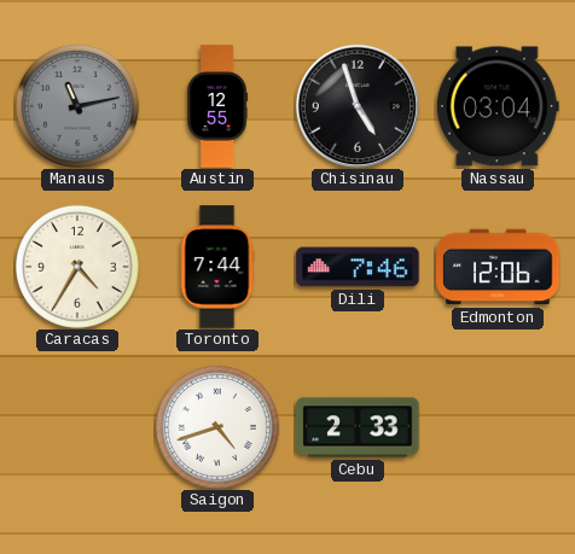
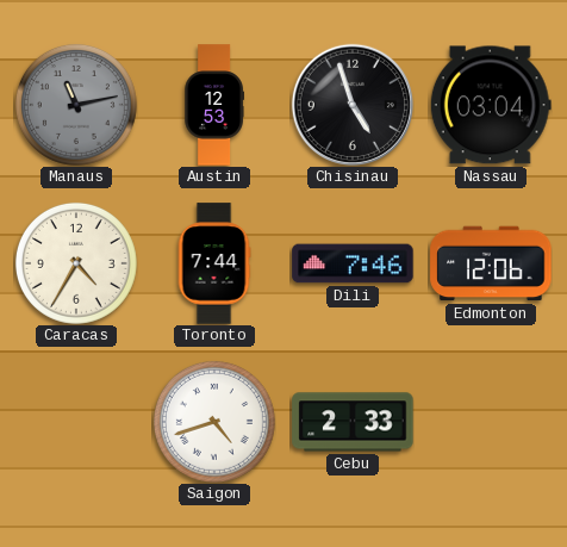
Austin: 12:55 -> 12:53
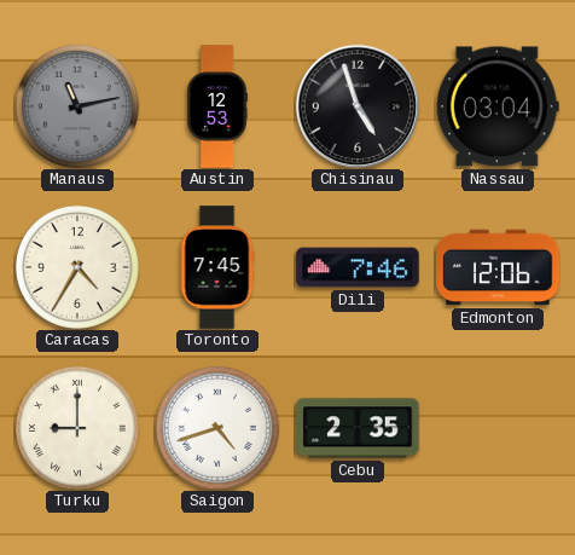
Toronto: 7:44 -> 7:45
Turku: none -> 9:00
Cebu: 2:33 -> 2:35
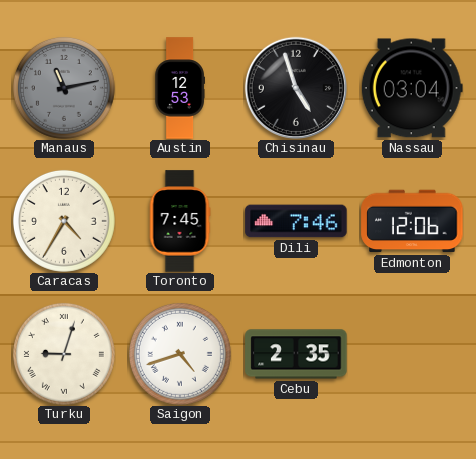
Turku: 9:00 -> 9:03
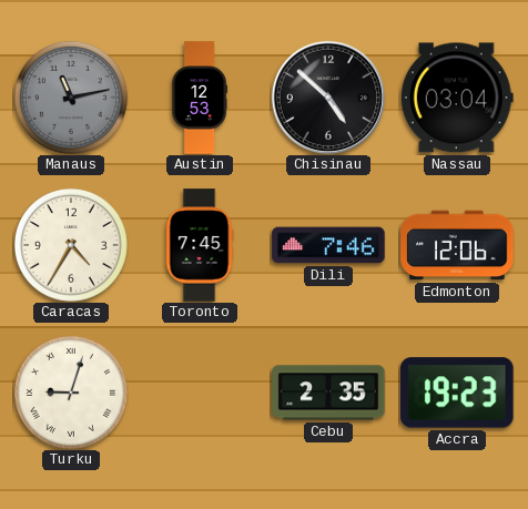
Chisinau: 4:57 -> 4:52
Saigon: 4:42 -> none
Accra: none -> 19:23
